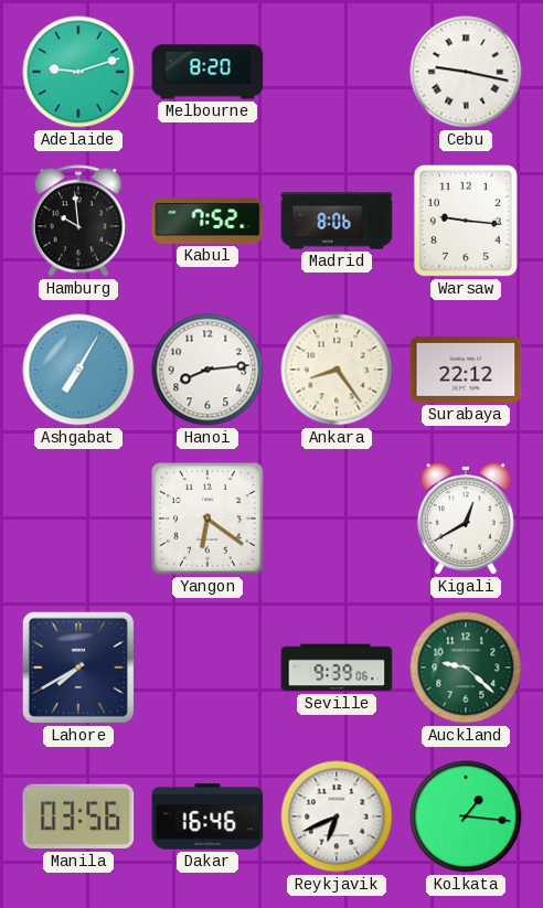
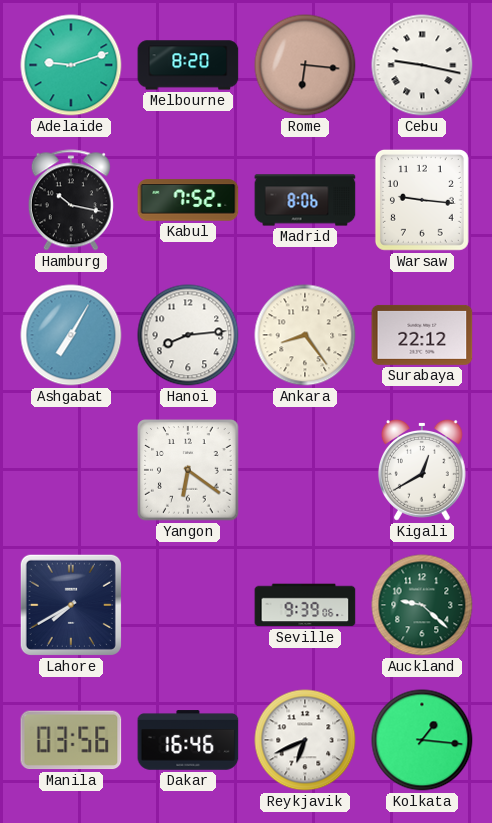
Rome: none -> 6:16
Hamburg: 9:59 -> 10:17
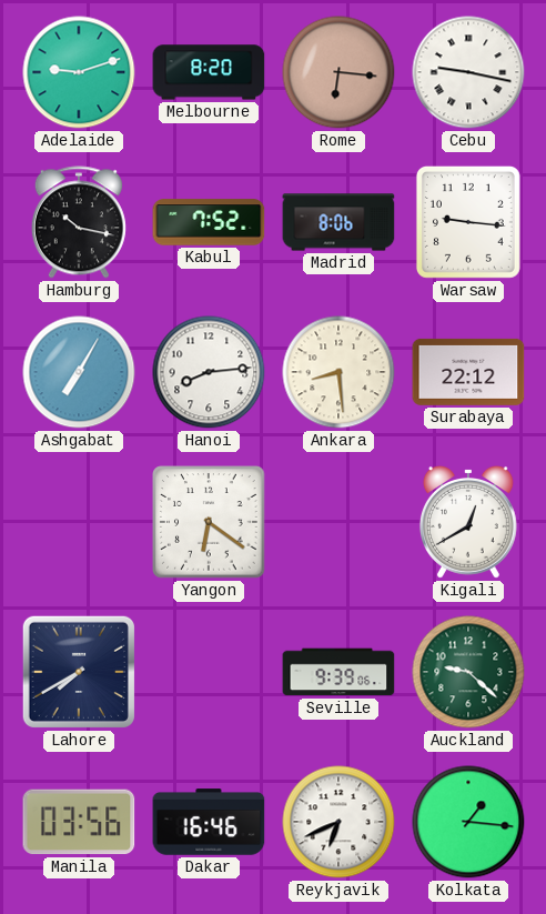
Ankara: 8:24 -> 8:29
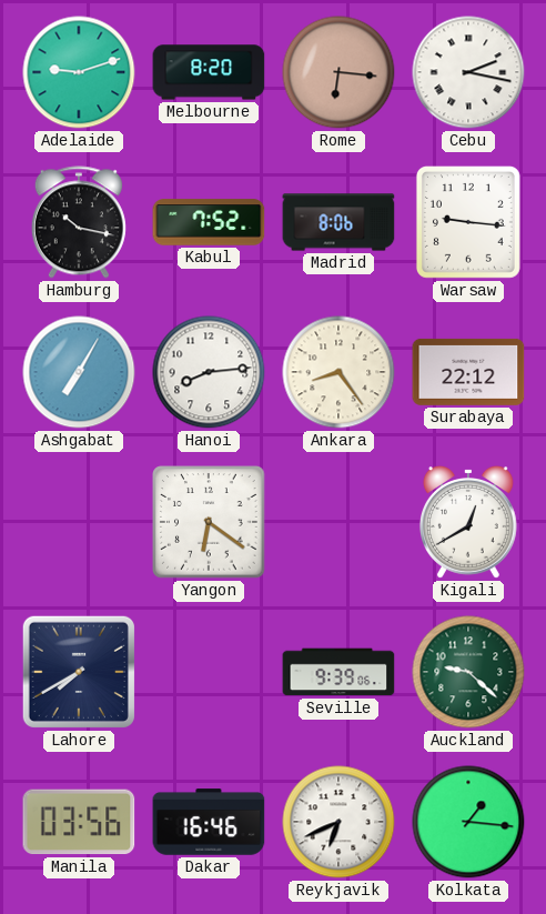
Cebu: 9:17 -> 2:17
Ankara: 8:29 -> 8:24
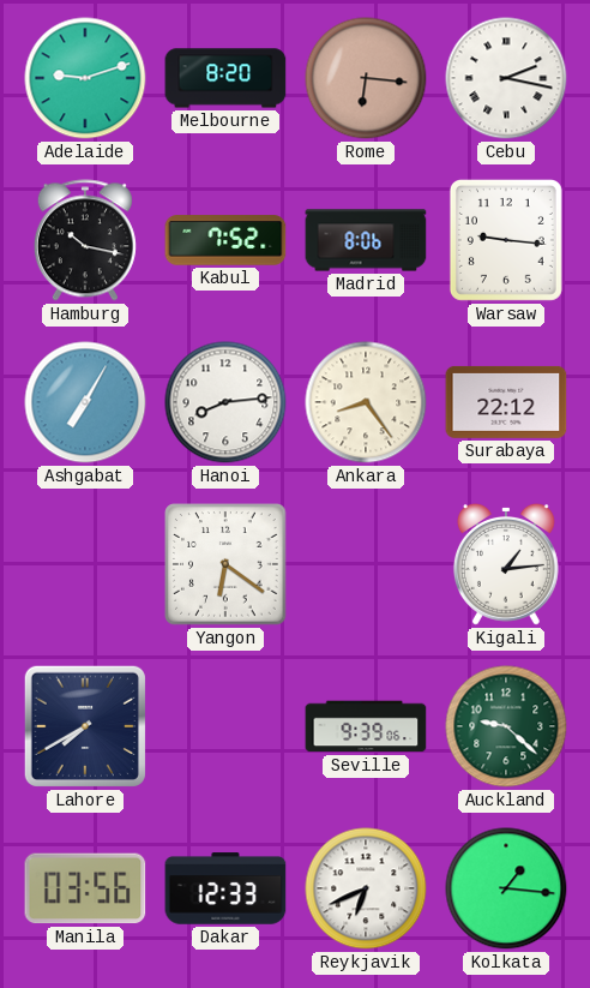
Kigali: 12:40 -> 1:14
Dakar: 16:46 -> 12:33
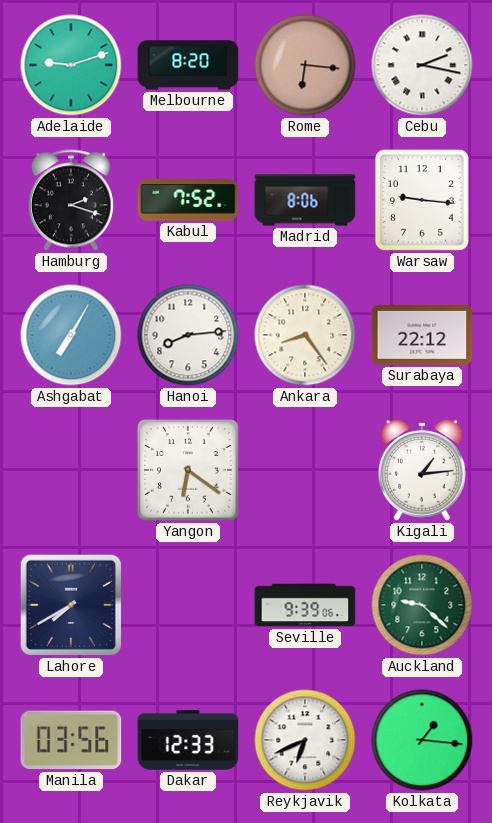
Hamburg: 10:17 -> 2:18
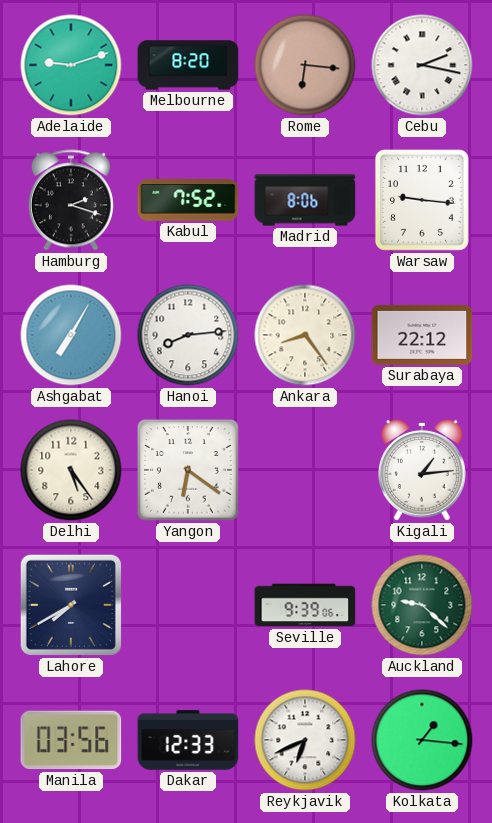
Delhi: none -> 5:24
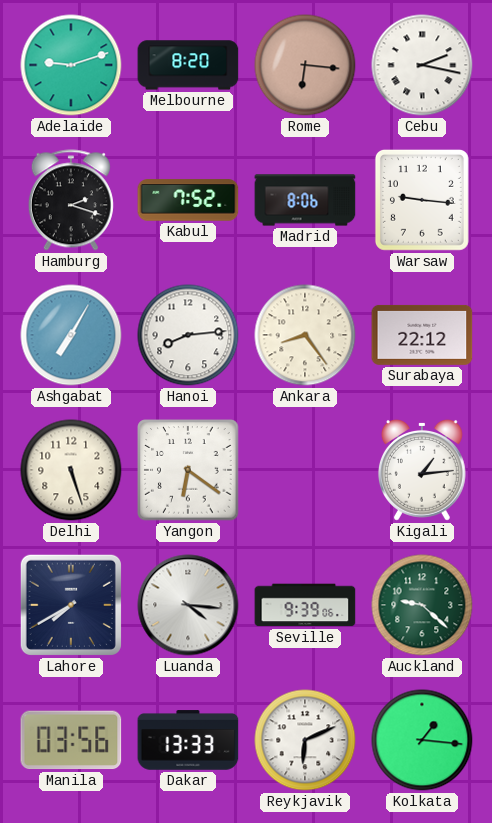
Delhi: 5:24 -> 5:27
Luanda: none -> 4:16
Dakar: 12:33 -> 13:33
Reykjavik: 6:41 -> 6:11
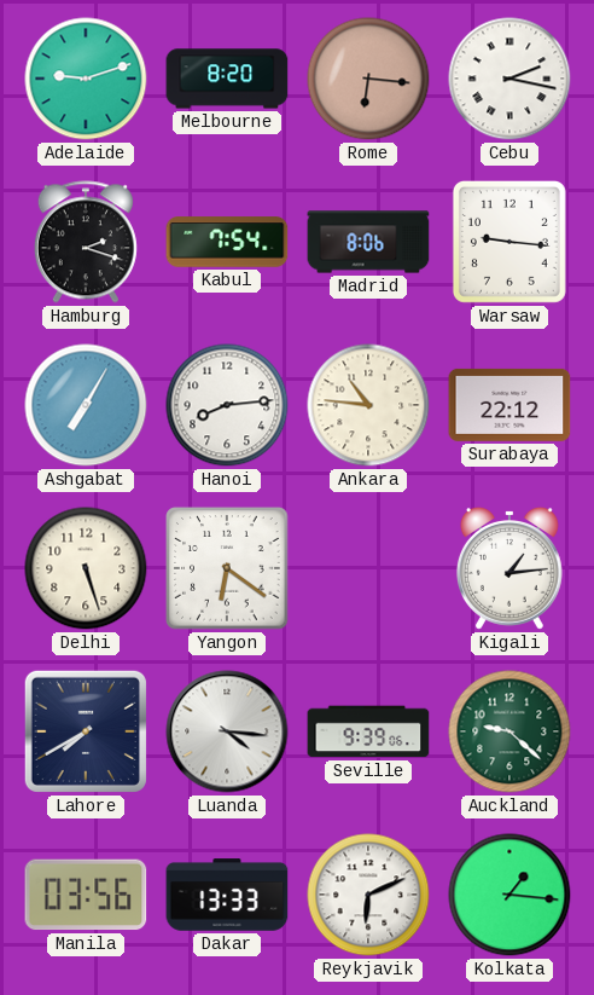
Kabul: 7:52 -> 7:54
Ankara: 8:24 -> 10:46
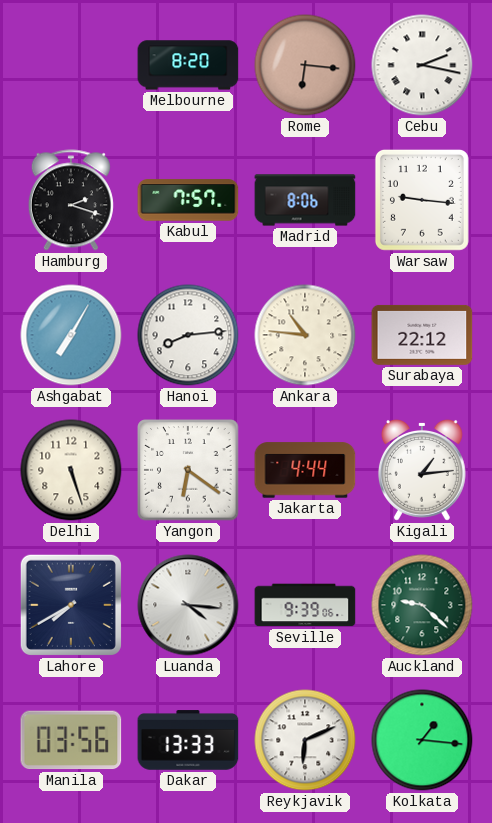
Adelaide: 9:12 -> none
Kabul: 7:54 -> 7:57
Jakarta: none -> 4:44
